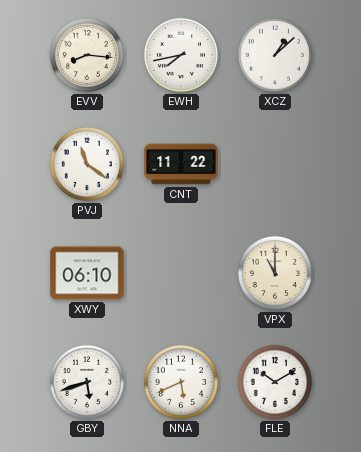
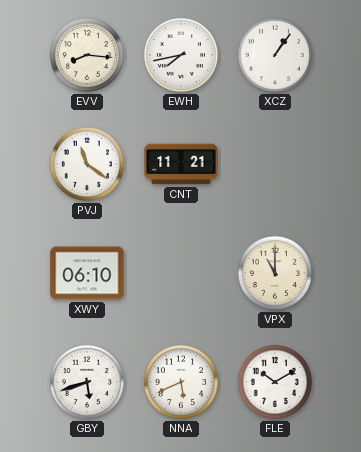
XCZ: 1:08 -> 1:06
CNT: 11:22 -> 11:21
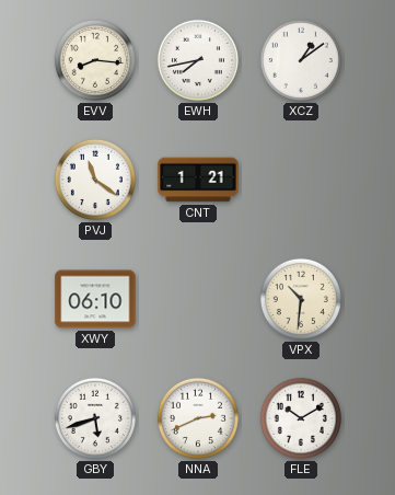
XCZ: 1:06 -> 1:09
CNT: 11:21 -> 1:21
VPX: 11:00 -> 10:31
NNA: 5:41 -> 2:41
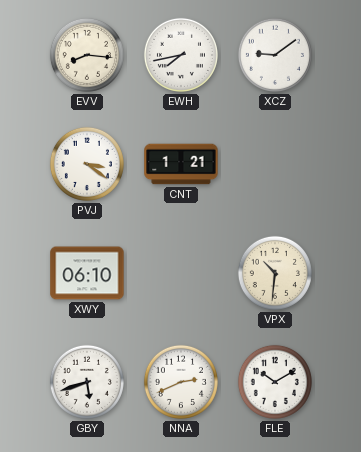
XCZ: 1:09 -> 9:09
PVJ: 11:21 -> 3:21
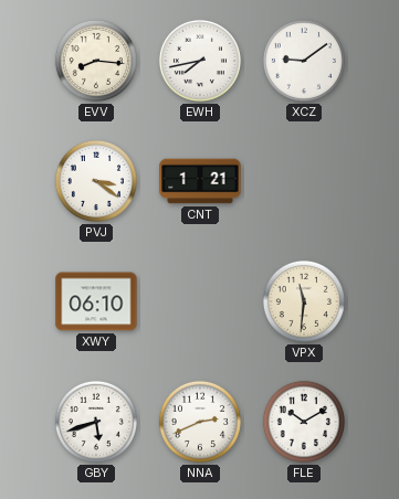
VPX: 10:31 -> 11:31
